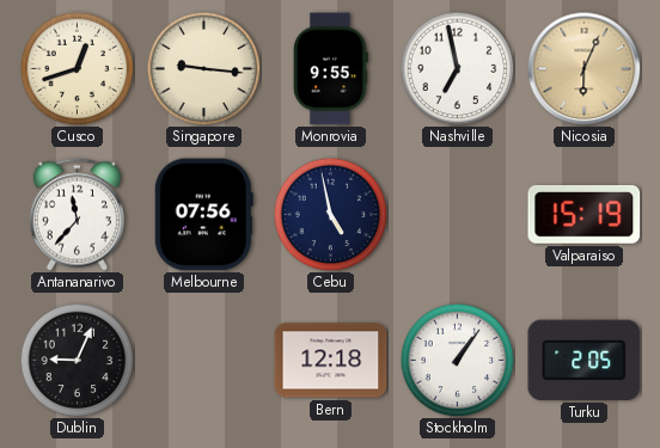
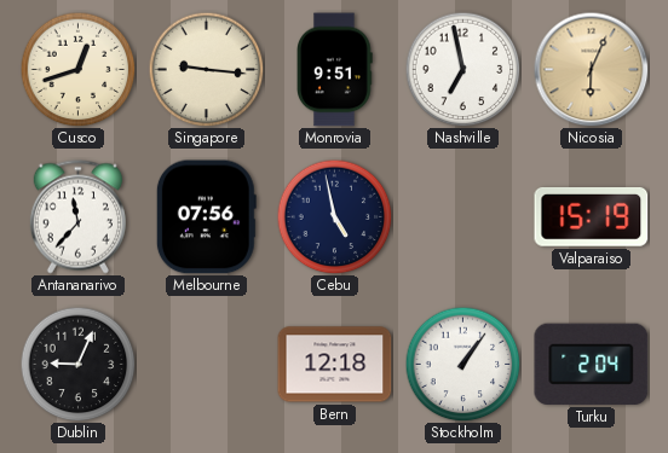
Monrovia: 9:55 -> 9:51
Turku: 2:05 -> 2:04
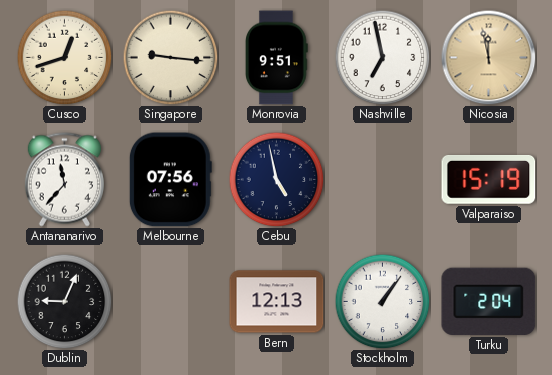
Nicosia: 6:04 -> 11:58
Bern: 12:18 -> 12:13
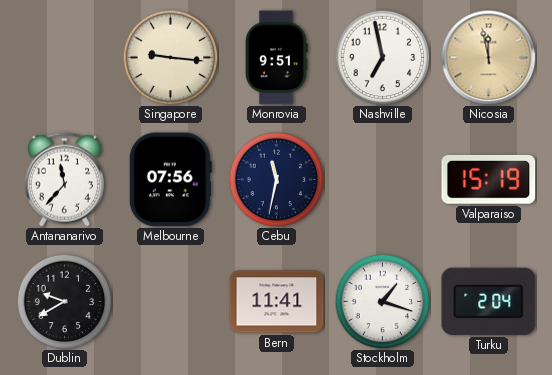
Cusco: 12:42 -> none
Cebu: 4:58 -> 11:32
Dublin: 9:04 -> 9:40
Bern: 12:13 -> 11:41
Stockholm: 1:06 -> 1:18
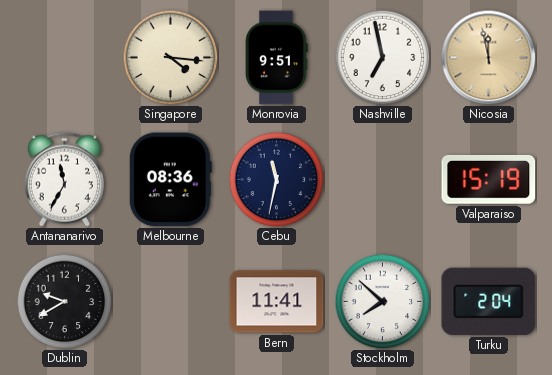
Singapore: 9:16 -> 4:16
Antananarivo: 11:37 -> 11:35
Melbourne: 07:56 -> 08:36
Stockholm: 1:18 -> 7:52
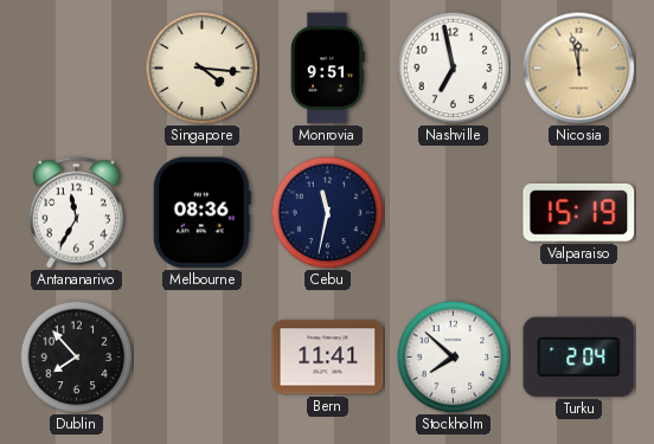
Dublin: 9:40 -> 7:53
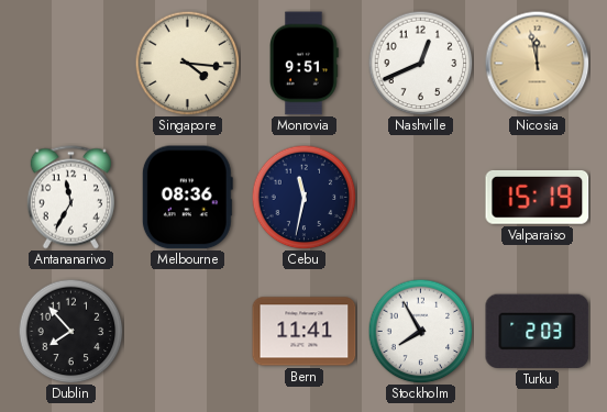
Nashville: 6:58 -> 12:41
Stockholm: 7:52 -> 7:55
Turku: 2:04 -> 2:03
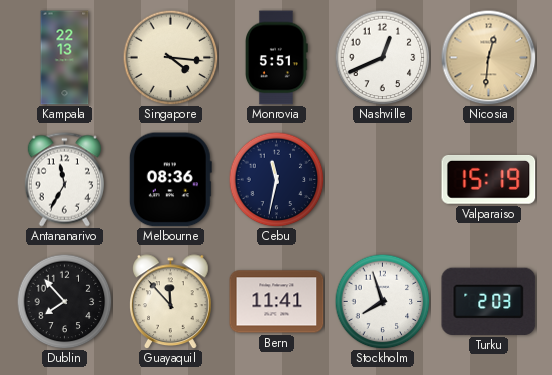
Kampala: none -> 22:13
Monrovia: 9:51 -> 5:51
Nicosia: 11:58 -> 12:31
Guayaquil: none -> 11:53
Stockholm: 7:55 -> 7:57
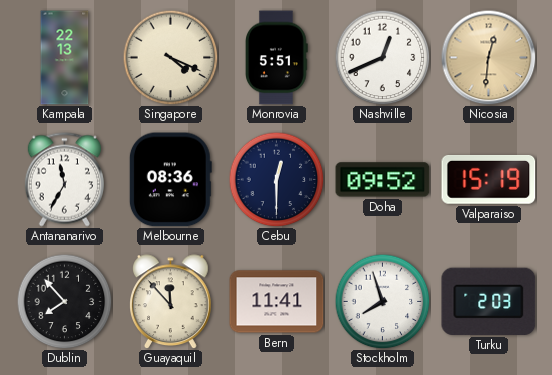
Singapore: 4:16 -> 4:19
Cebu: 11:32 -> 12:30
Doha: none -> 09:52
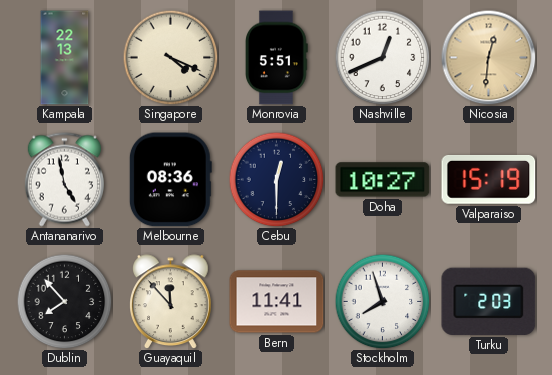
Antananarivo: 11:35 -> 4:58
Doha: 09:52 -> 10:27
